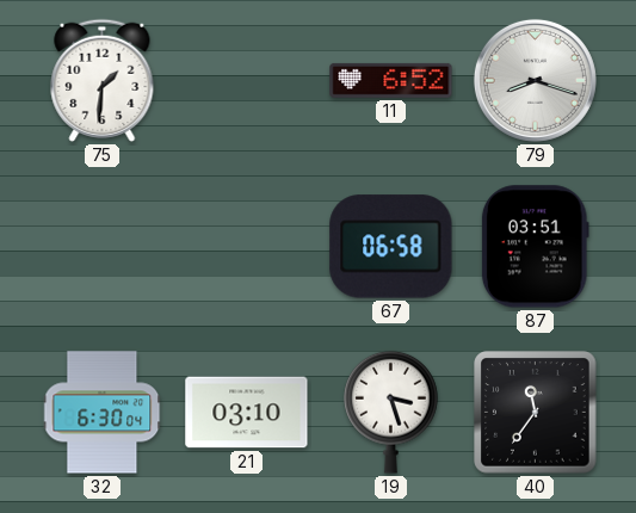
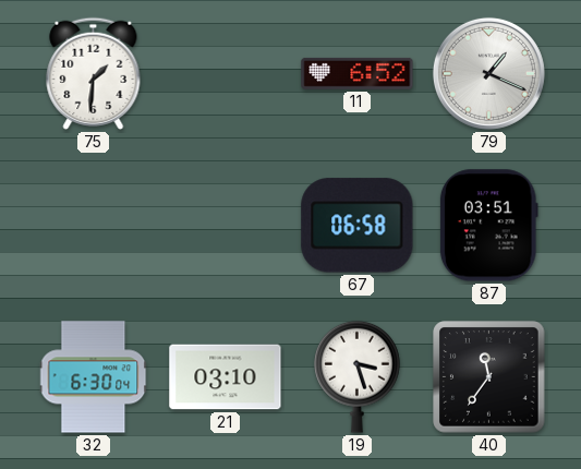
79: 8:18 -> 1:19
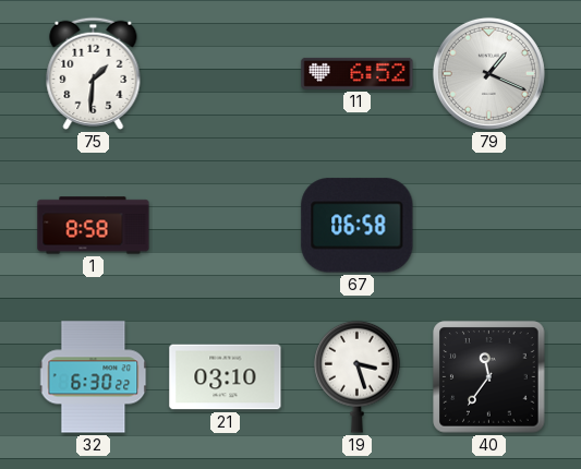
1: none -> 8:58
87: 03:51 -> none
32: 6:30:04 -> 6:30:22
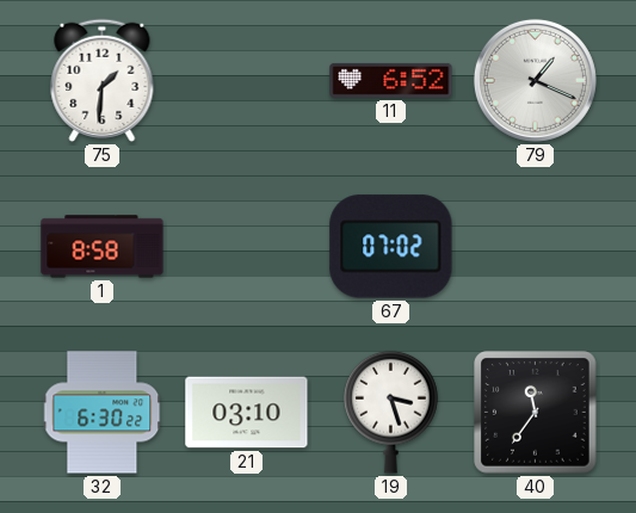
67: 06:58 -> 07:02
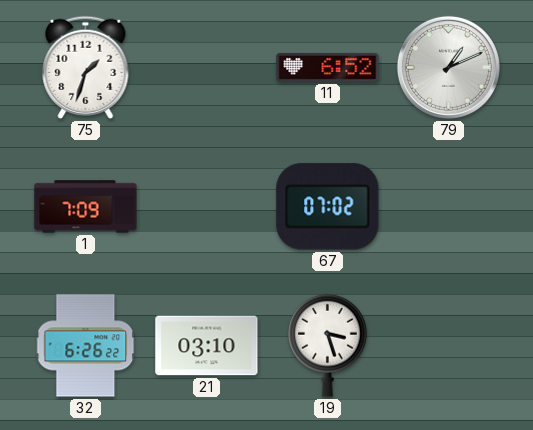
75: 1:31 -> 1:33
79: 1:19 -> 1:11
1: 8:58 -> 7:09
32: 6:30 -> 6:26
40: 11:36 -> none
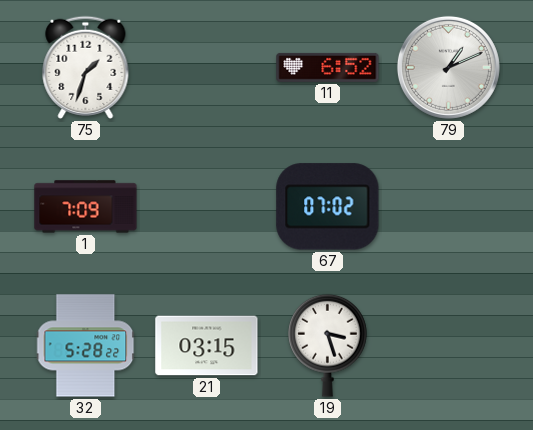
32: 6:26 -> 5:28
21: 03:10 -> 03:15
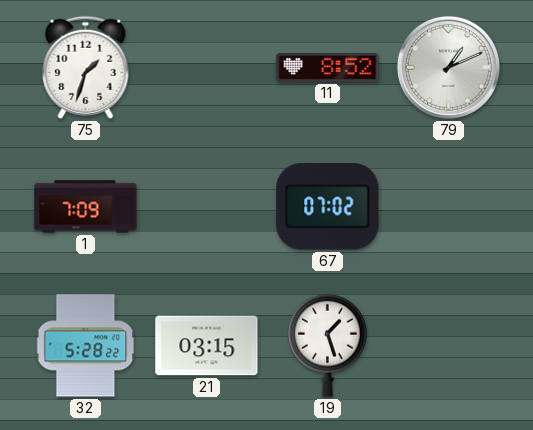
11: 6:52 -> 8:52
19: 3:27 -> 1:27
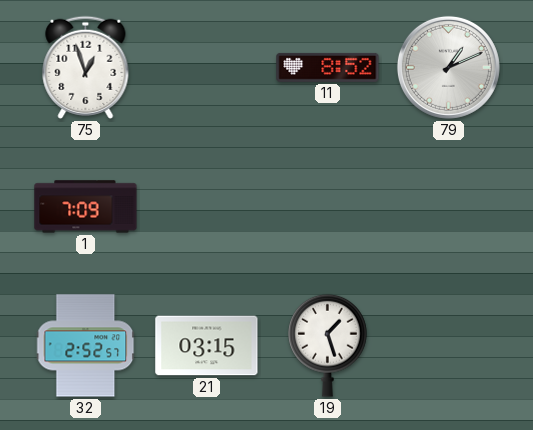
75: 1:33 -> 12:57
67: 07:02 -> none
32: 5:28 -> 2:52
